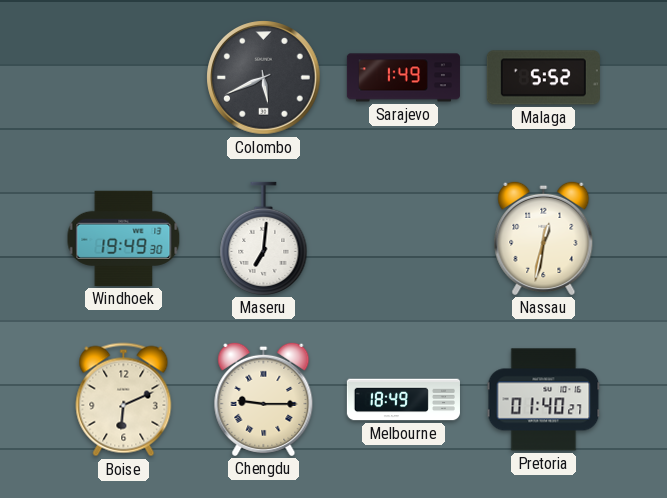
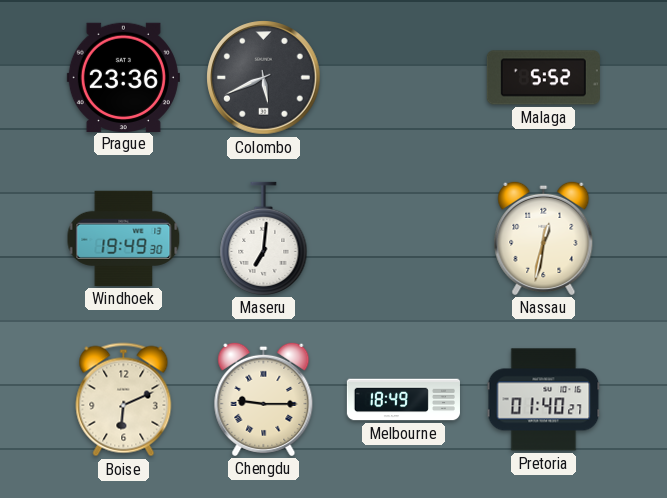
Prague: none -> 23:36
Sarajevo: 1:49 -> none
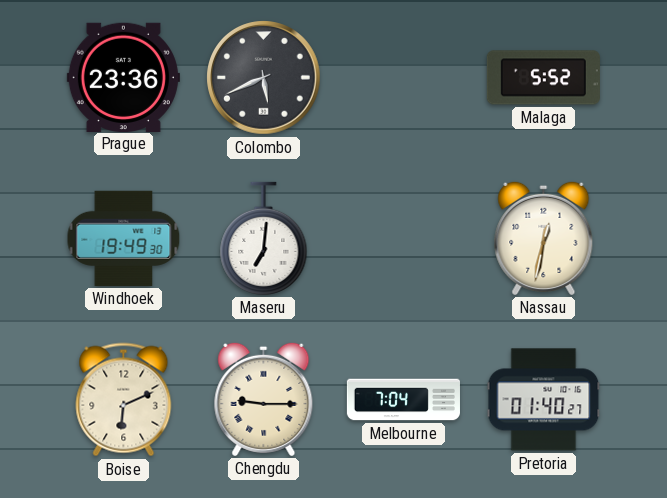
Melbourne: 18:49 -> 7:04
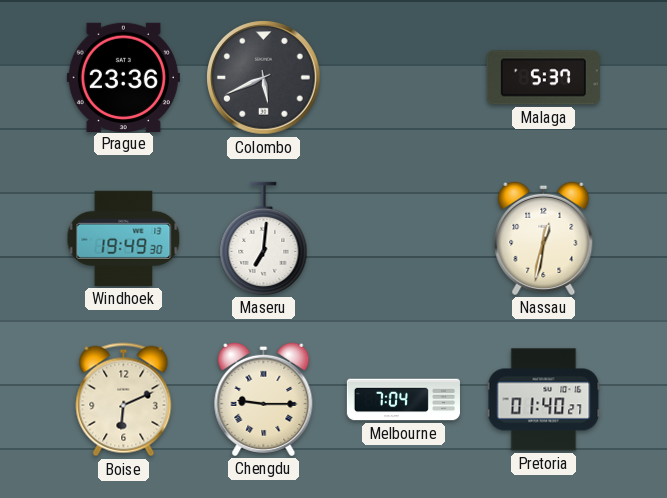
Malaga: 5:52 -> 5:37
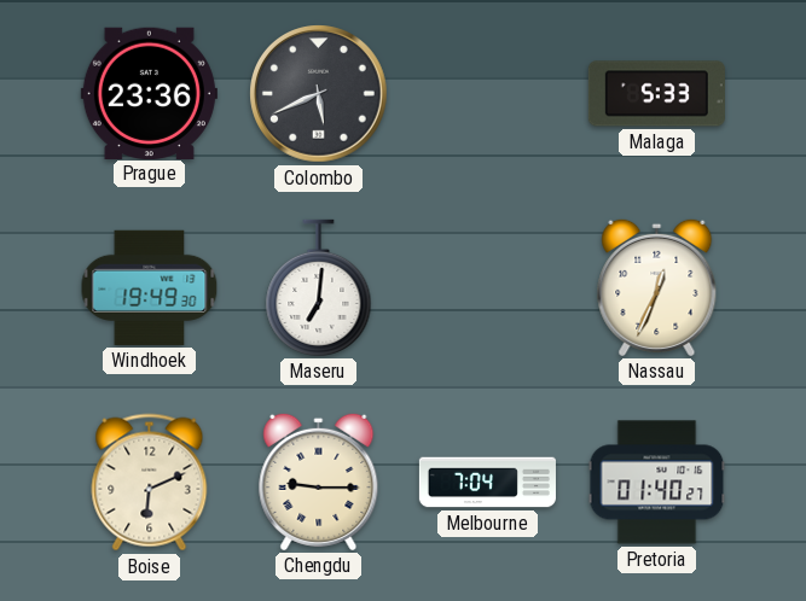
Malaga: 5:37 -> 5:33
Nassau: 12:32 -> 12:34
